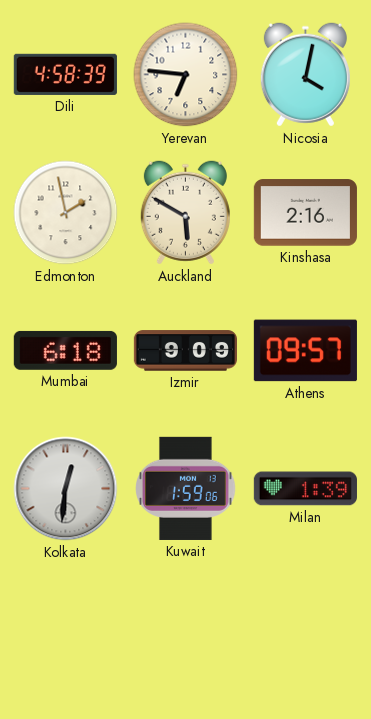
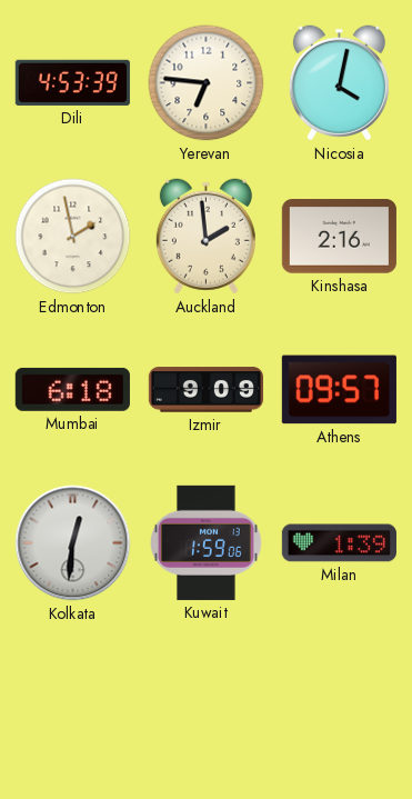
Dili: 4:58 -> 4:53
Auckland: 5:50 -> 1:59
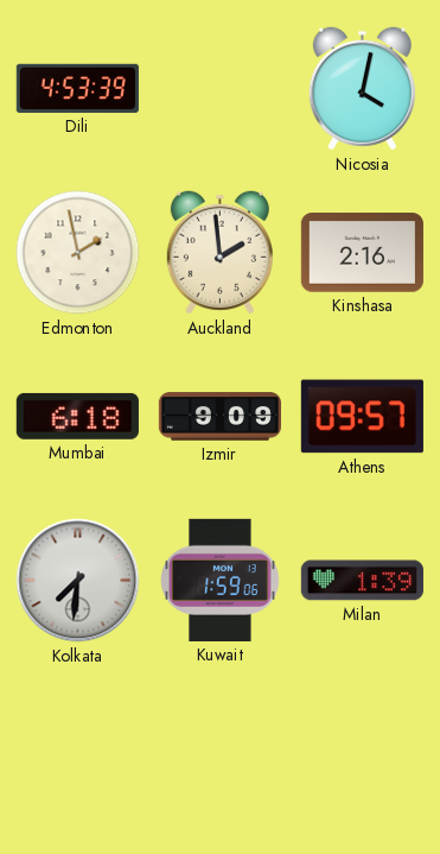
Yerevan: 6:46 -> none
Kolkata: 12:31 -> 7:31
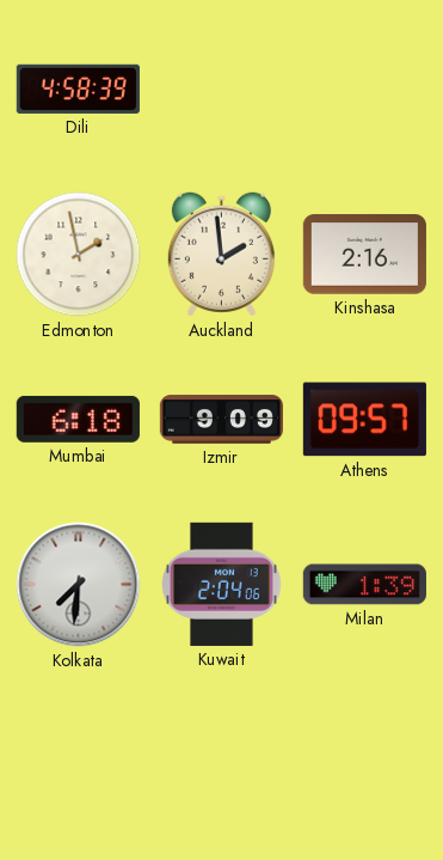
Dili: 4:53 -> 4:58
Nicosia: 4:02 -> none
Kuwait: 1:59 -> 2:04
